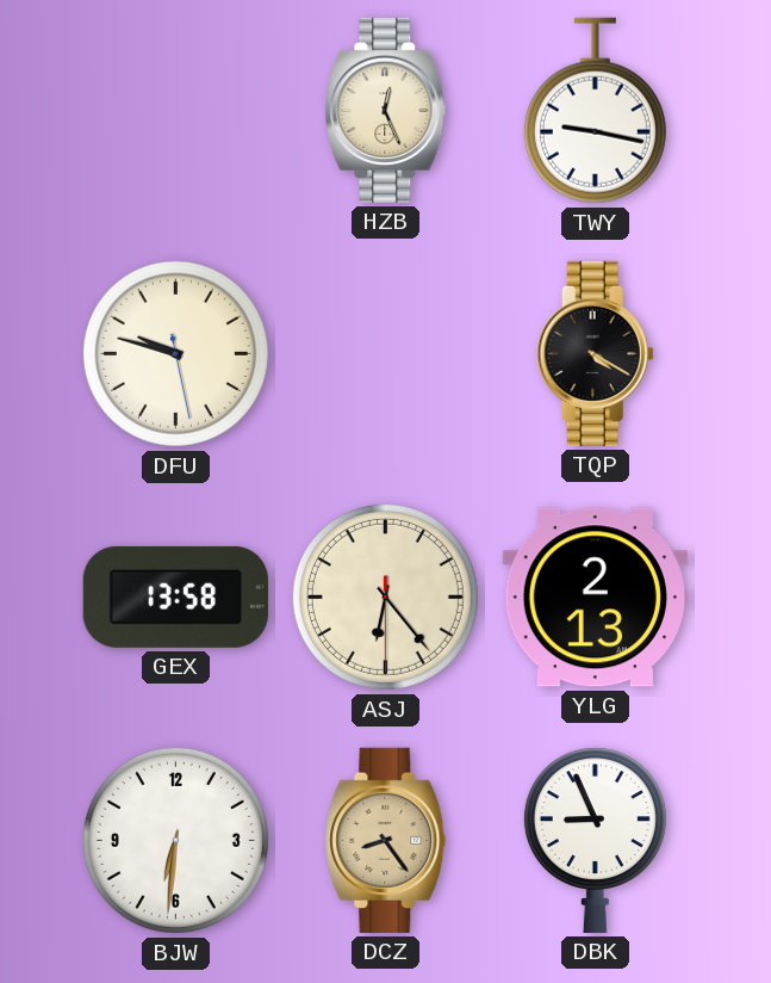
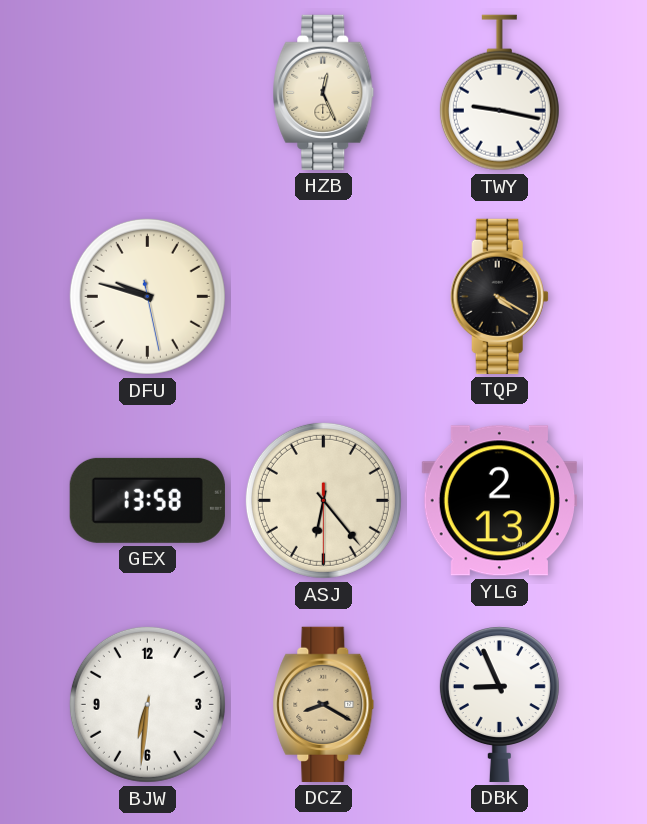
DCZ: 8:24 -> 8:20
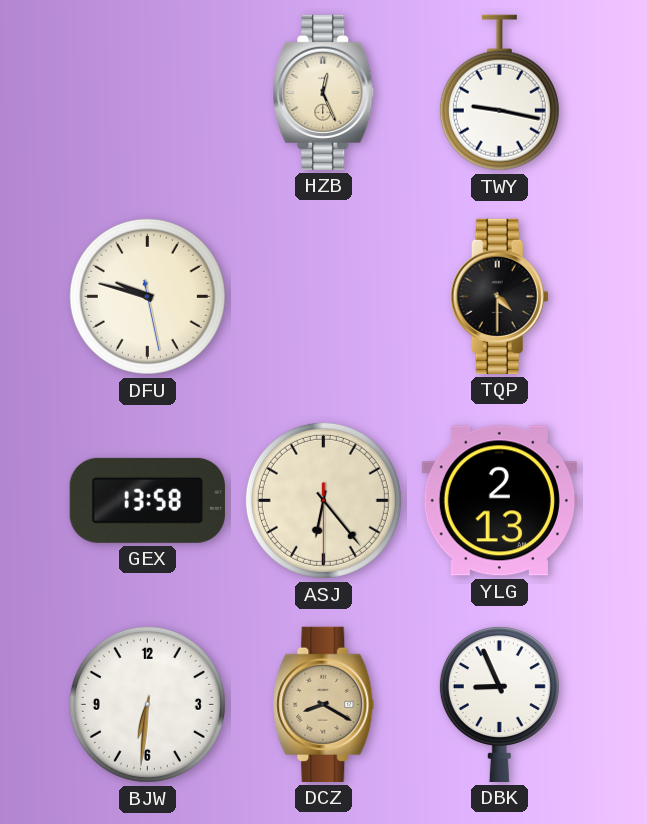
TQP: 4:20 -> 4:30
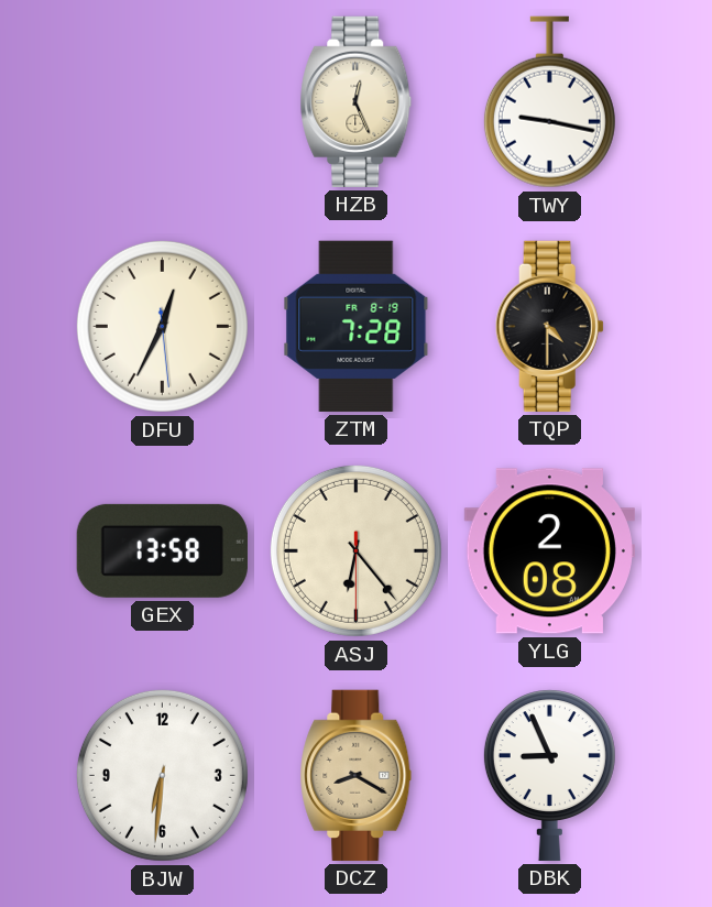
DFU: 9:47 -> 12:34
ZTM: none -> 7:28
YLG: 2:13 -> 2:08
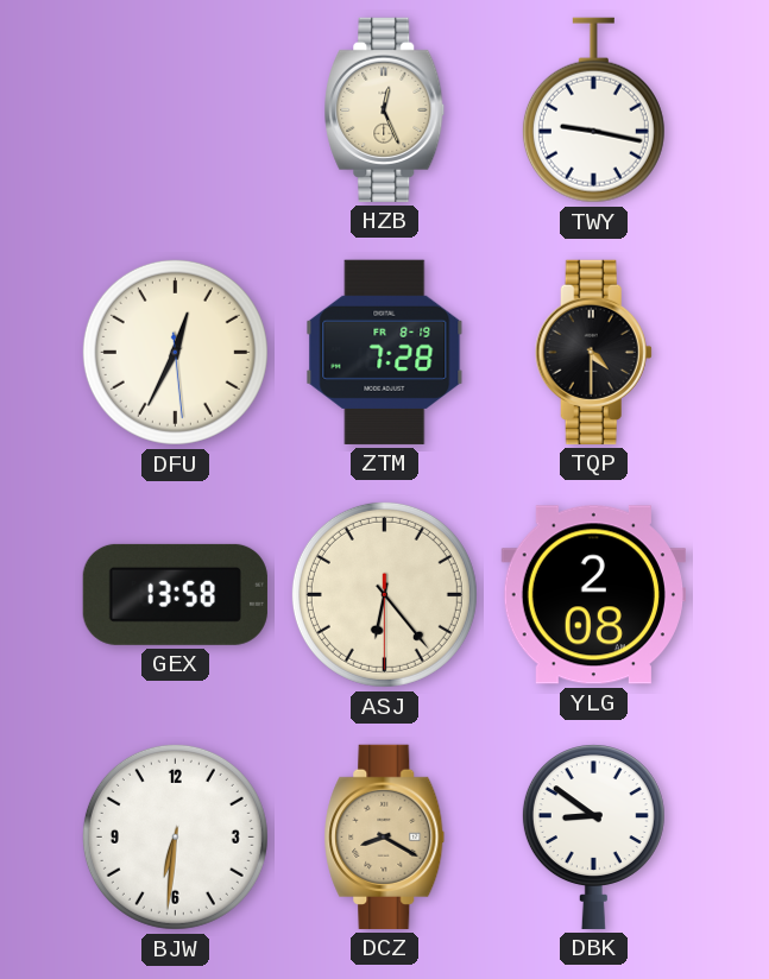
DBK: 8:56 -> 8:51
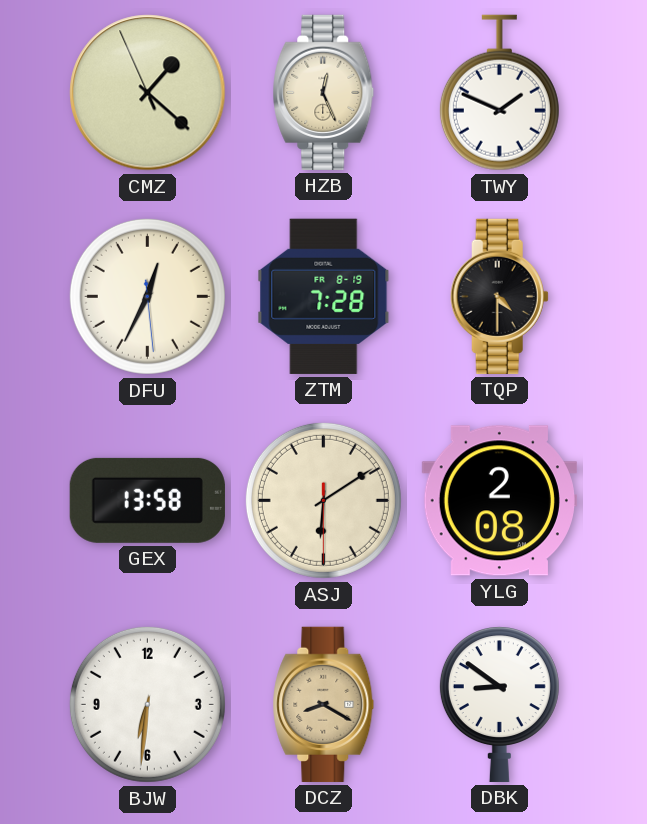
CMZ: none -> 1:21
TWY: 9:17 -> 1:49
ASJ: 6:23 -> 6:09
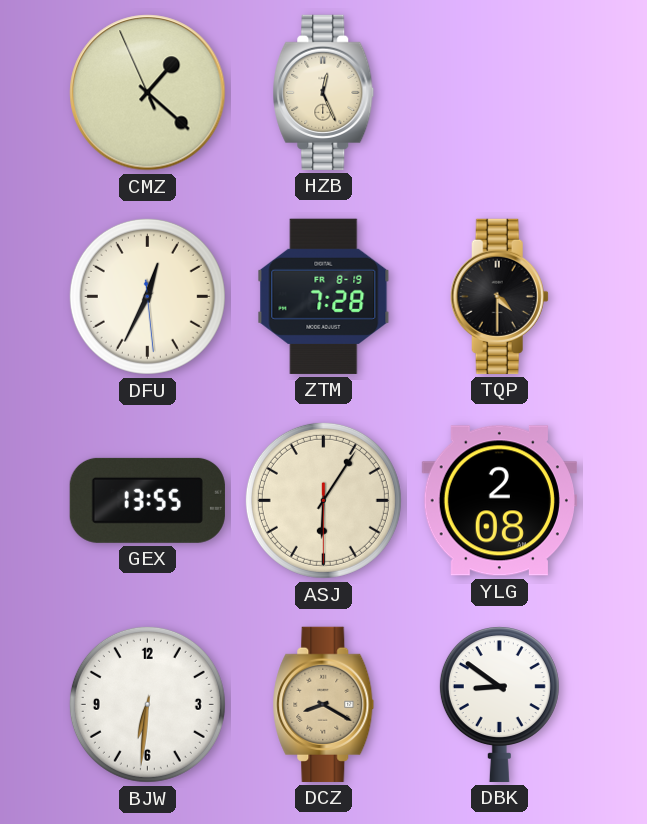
TWY: 1:49 -> none
GEX: 13:58 -> 13:55
ASJ: 6:09 -> 6:05
